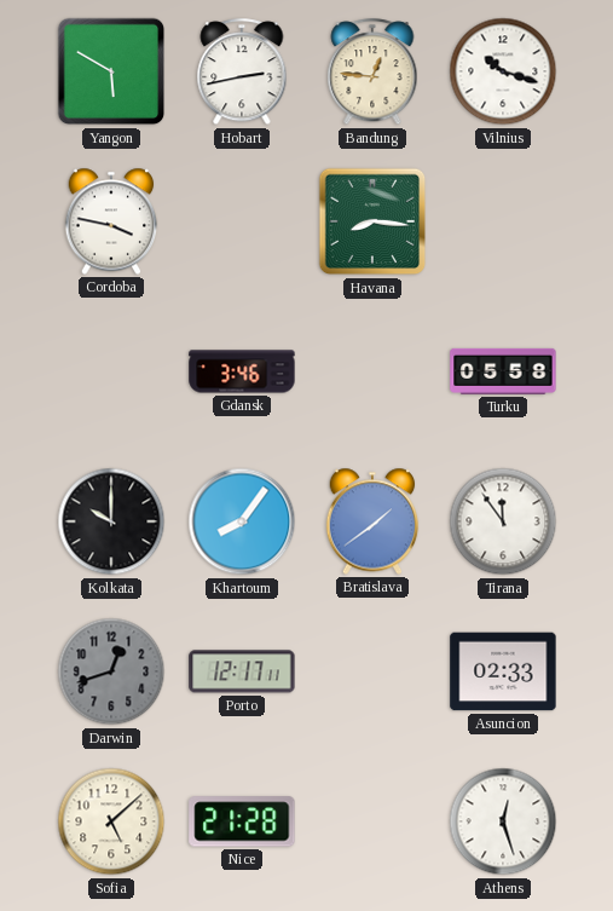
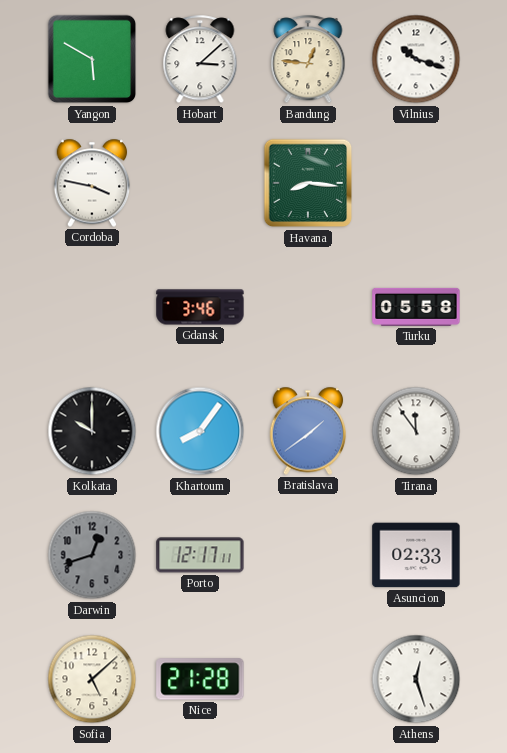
Hobart: 2:43 -> 3:08
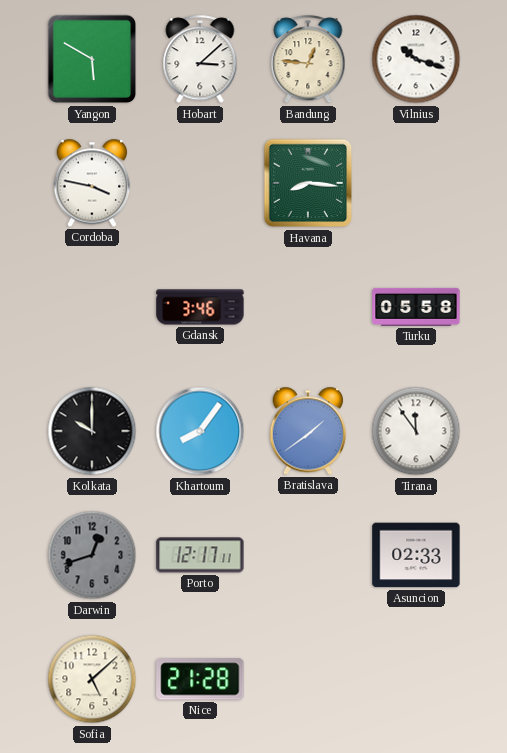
Athens: 12:27 -> none
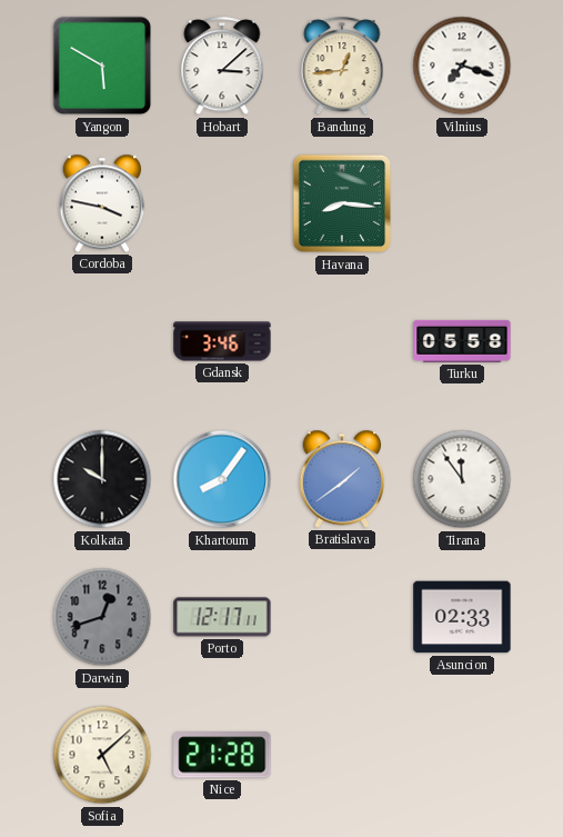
Bandung: 12:46 -> 12:44
Vilnius: 10:18 -> 7:18
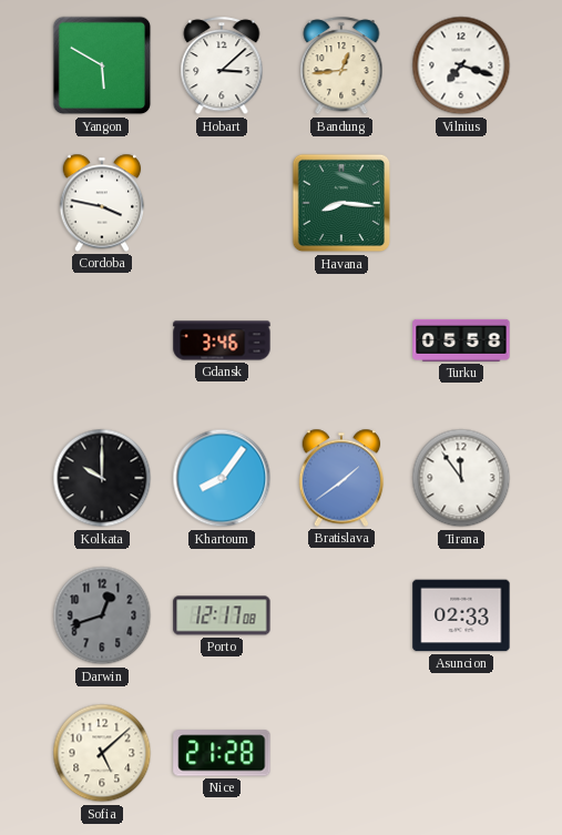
Porto: 12:17:11 -> 12:17:08
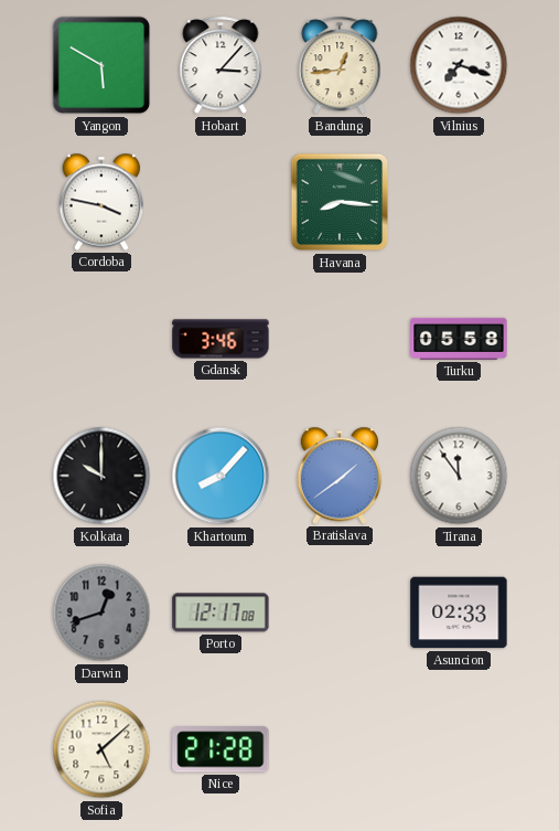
Hobart: 3:08 -> 3:07
Khartoum: 8:06 -> 8:07
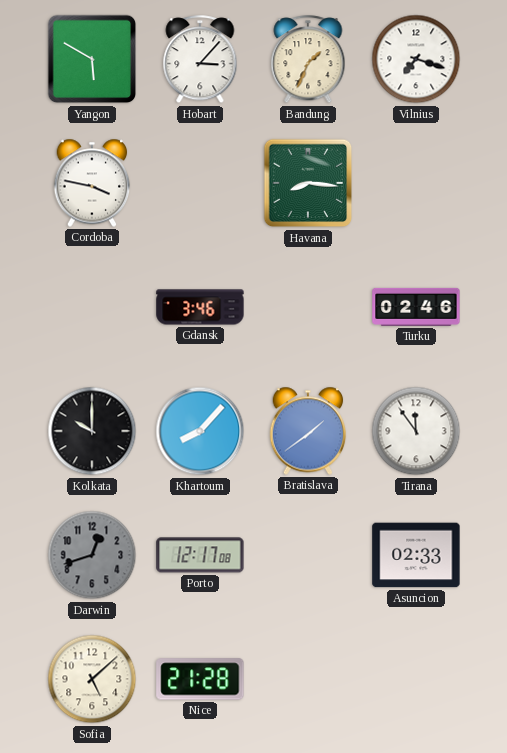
Bandung: 12:44 -> 1:34
Turku: 05:58 -> 02:46
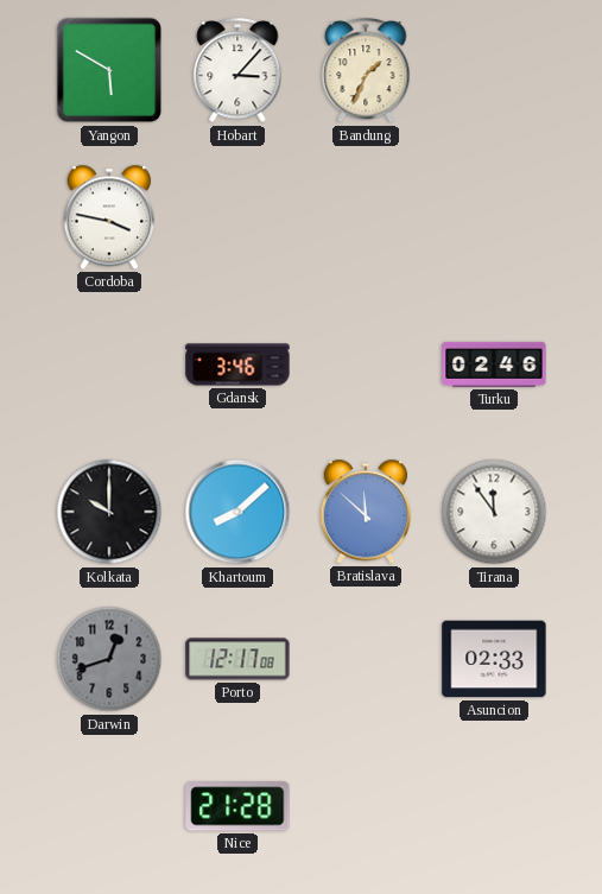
Vilnius: 7:18 -> none
Havana: 8:16 -> none
Khartoum: 8:07 -> 8:08
Bratislava: 1:39 -> 11:52
Sofia: 5:08 -> none
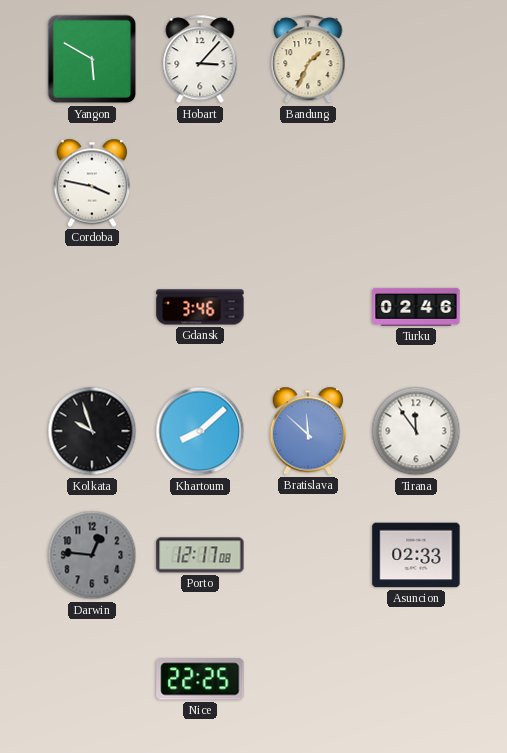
Kolkata: 10:00 -> 9:57
Darwin: 12:42 -> 12:46
Nice: 21:28 -> 22:25
